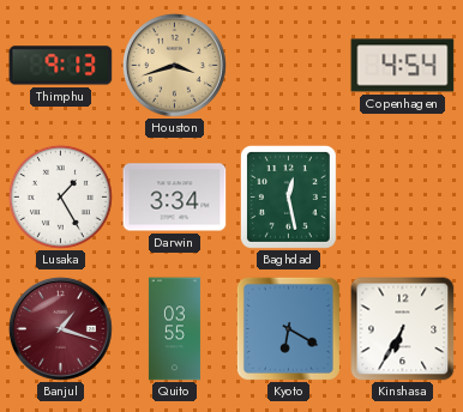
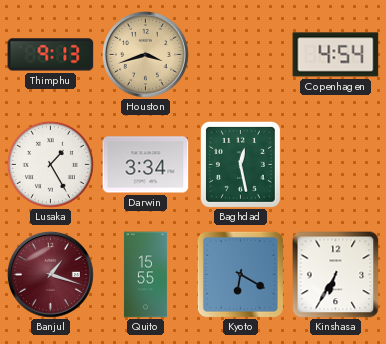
Quito: 03:55 -> 15:55
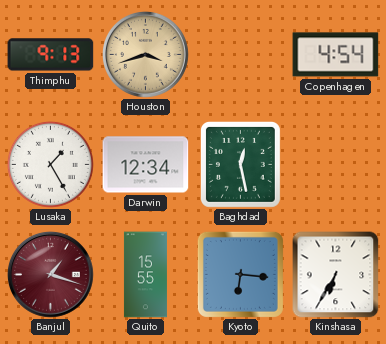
Darwin: 3:34 -> 12:34
Kyoto: 6:20 -> 6:16
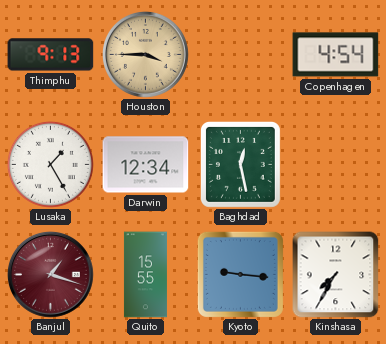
Houston: 3:42 -> 3:45
Kyoto: 6:16 -> 9:16
Kinshasa: 6:35 -> 7:35
